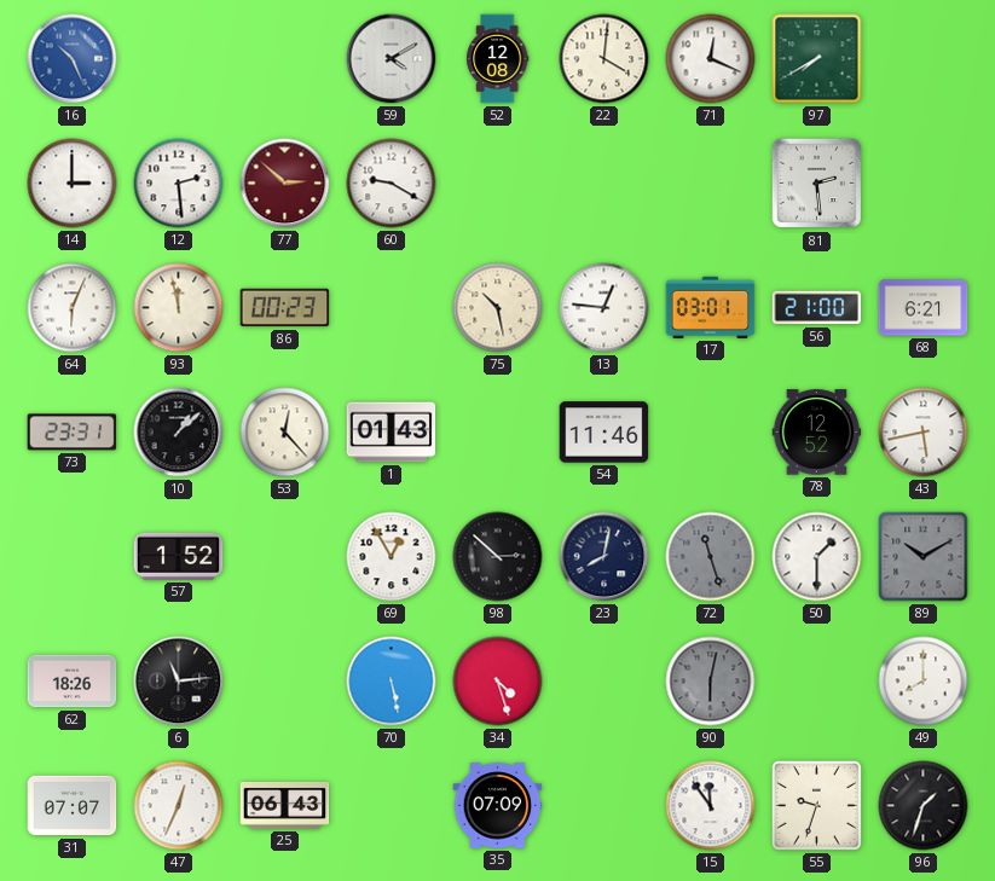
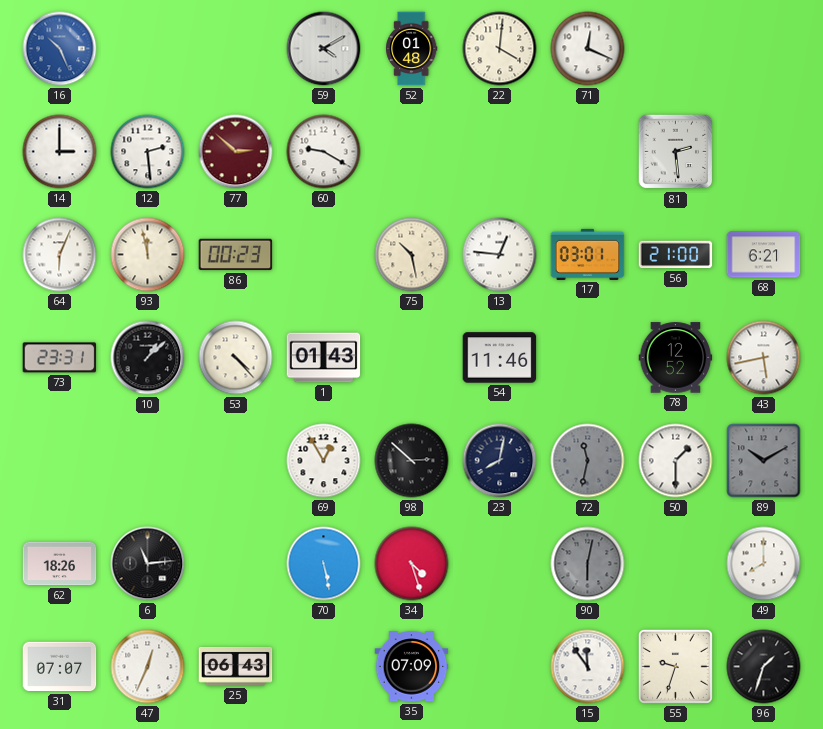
52: 12:08 -> 01:48
97: 7:40 -> none
53: 12:23 -> 4:23
57: 1:52 -> none
72: 11:27 -> 11:32
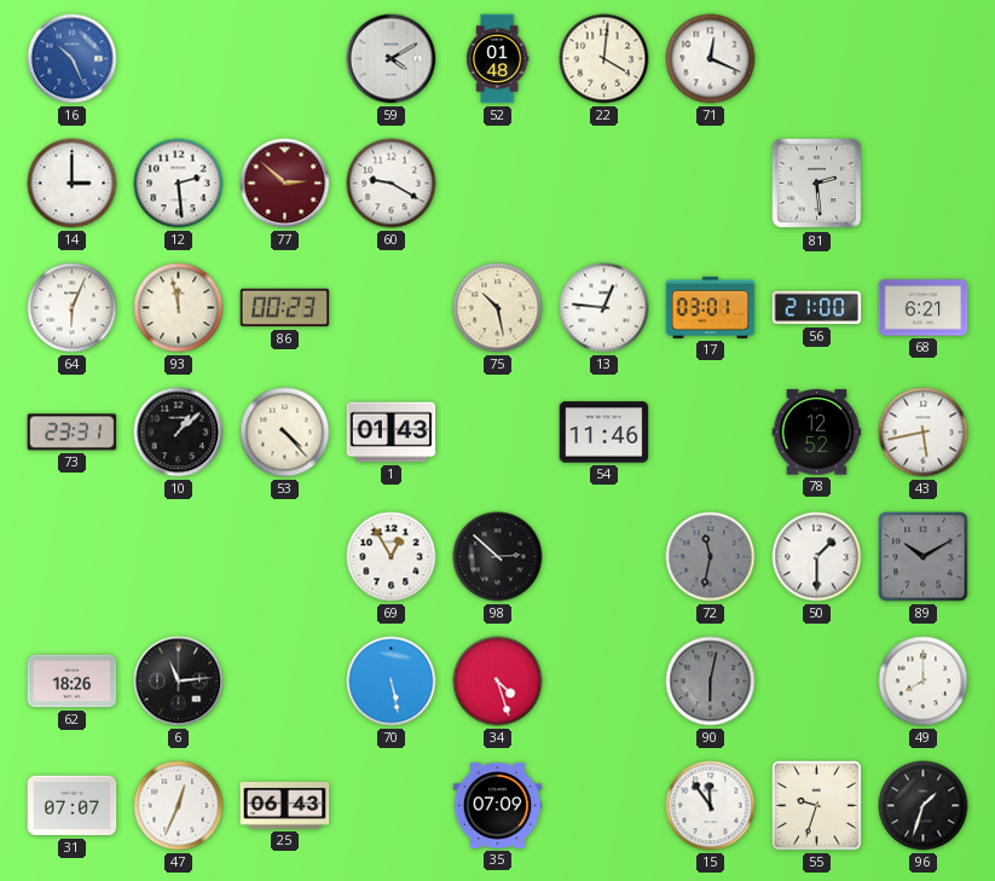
23: 8:02 -> none
